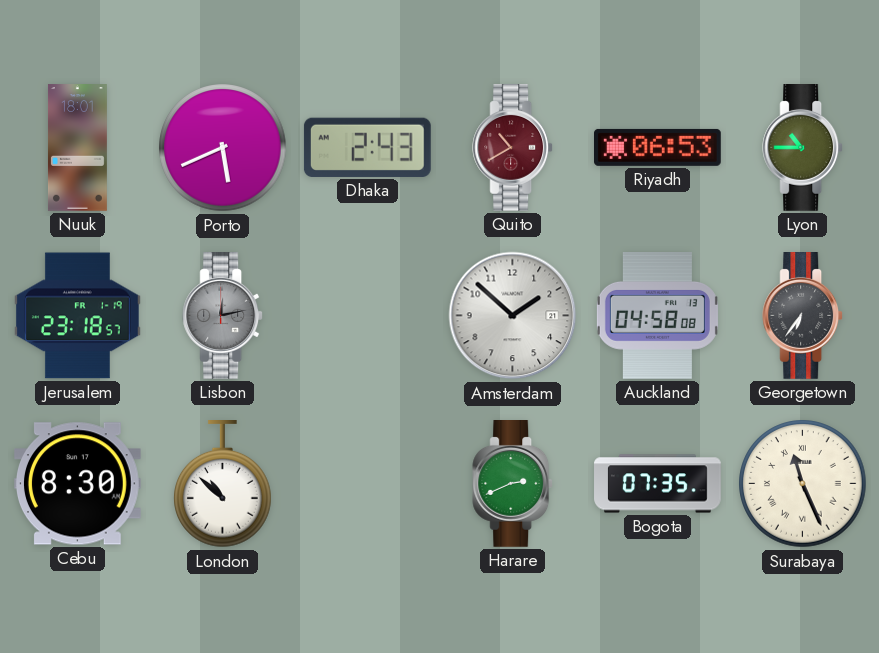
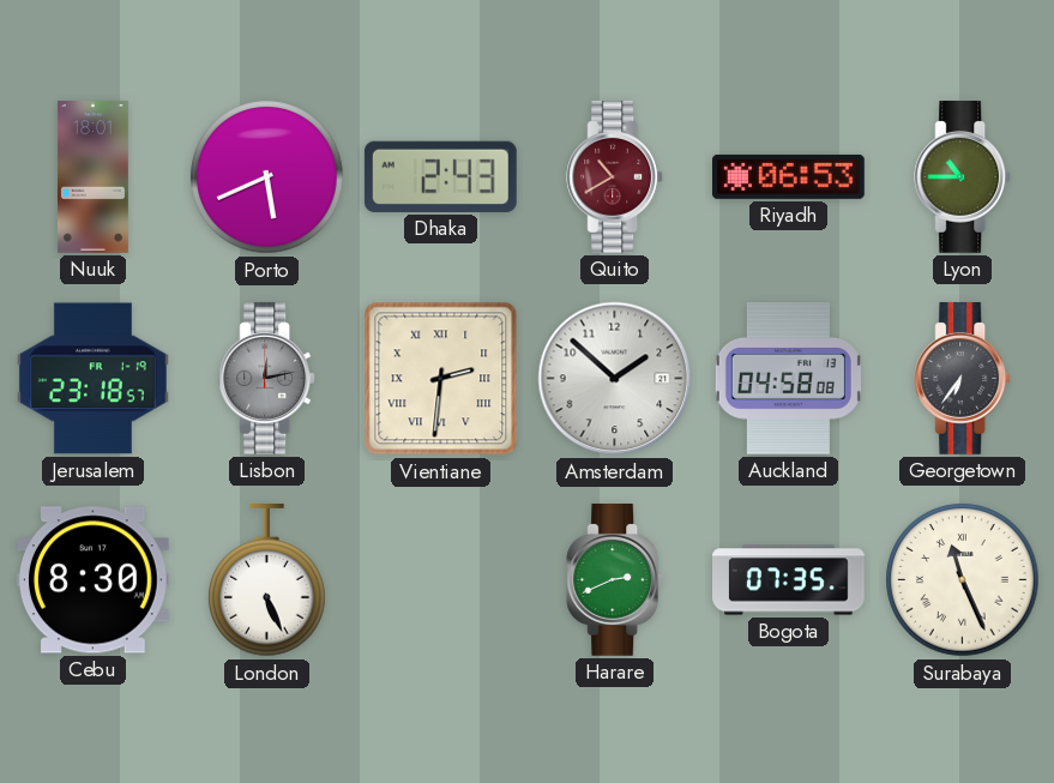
Vientiane: none -> 2:31
London: 10:52 -> 5:26
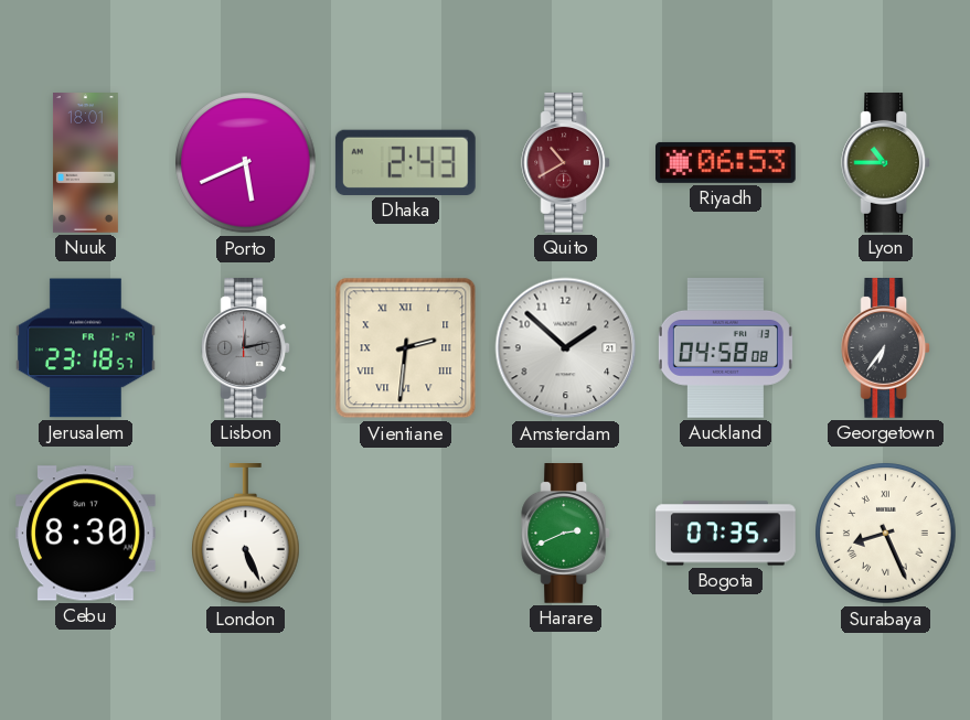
Surabaya: 11:26 -> 8:26
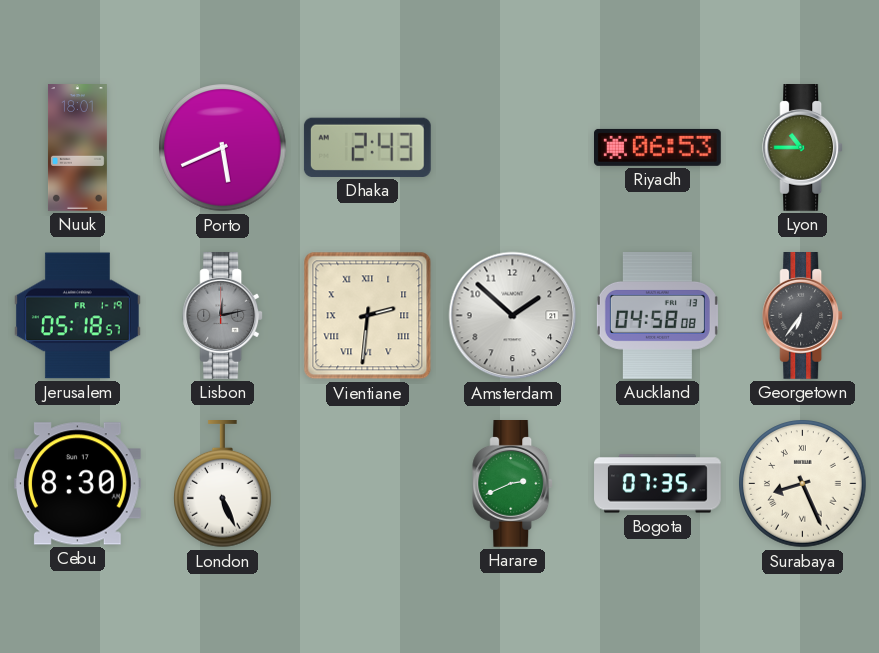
Quito: 10:40 -> none
Jerusalem: 23:18 -> 05:18
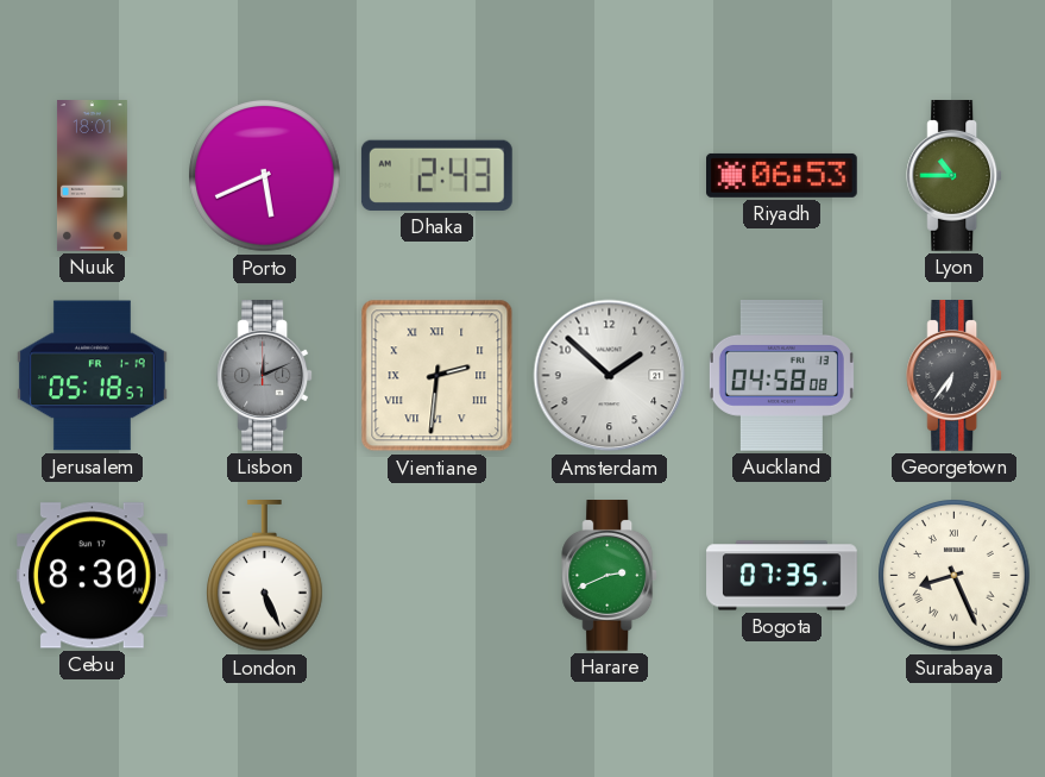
Lisbon: 12:13 -> 12:11
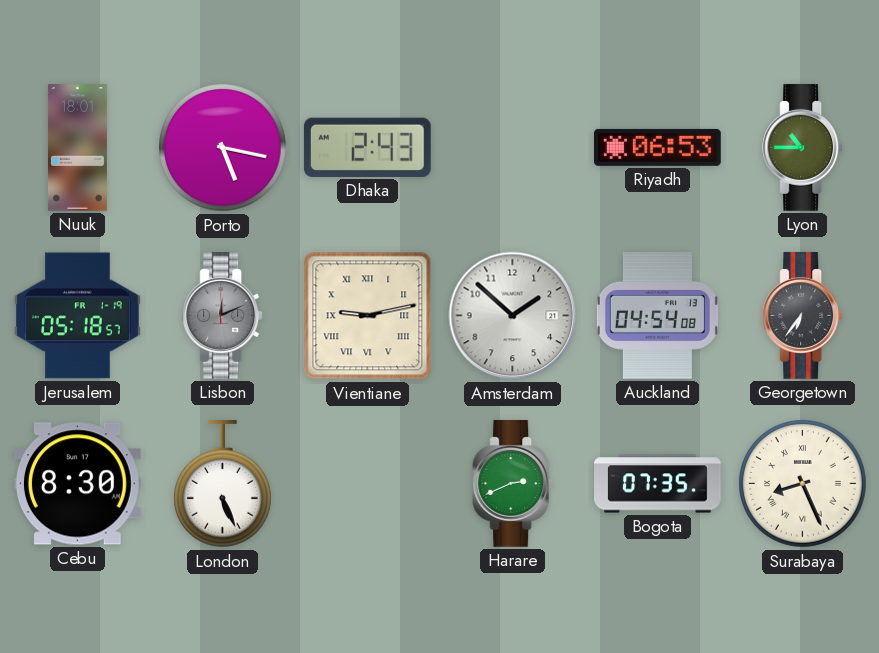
Porto: 5:41 -> 5:17
Vientiane: 2:31 -> 9:13
Auckland: 04:58 -> 04:54
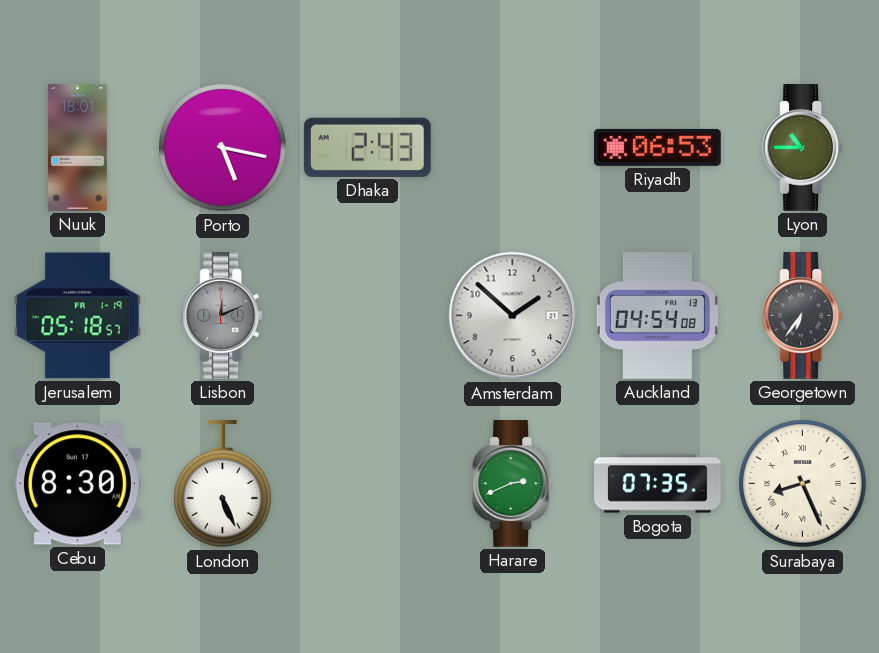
Vientiane: 9:13 -> none
